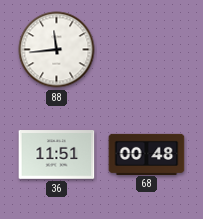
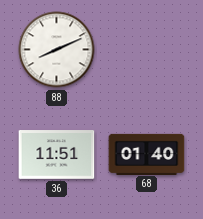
88: 11:44 -> 8:11
68: 00:48 -> 01:40
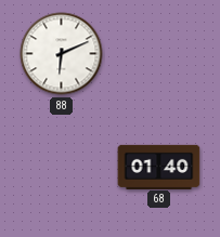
88: 8:11 -> 6:11
36: 11:51 -> none
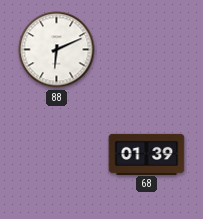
68: 01:40 -> 01:39
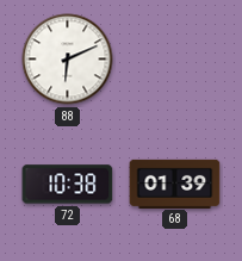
72: none -> 10:38
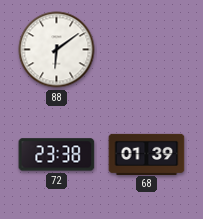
88: 6:11 -> 6:09
72: 10:38 -> 23:38
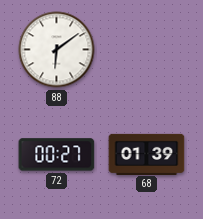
72: 23:38 -> 00:27
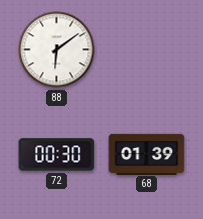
72: 00:27 -> 00:30
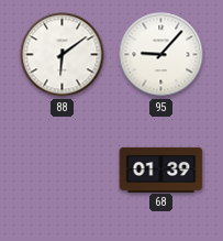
95: none -> 9:07
72: 00:30 -> none
